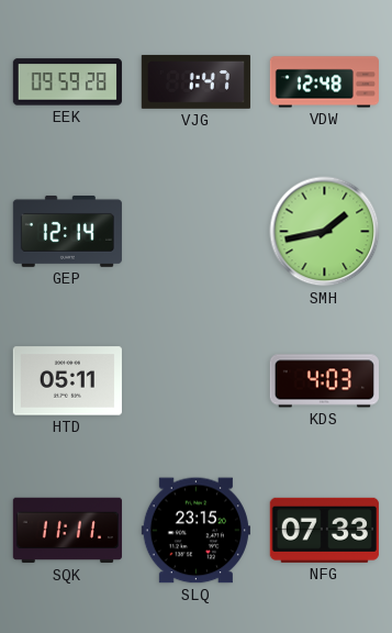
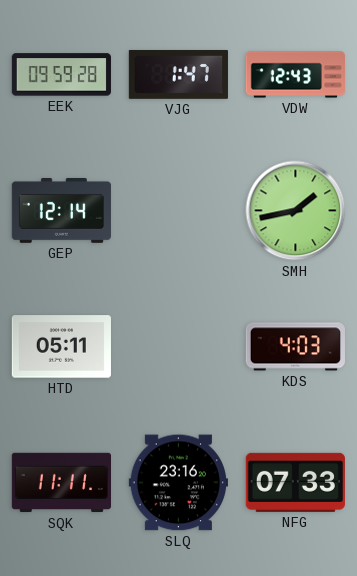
VDW: 12:48 -> 12:43
SLQ: 23:15 -> 23:16
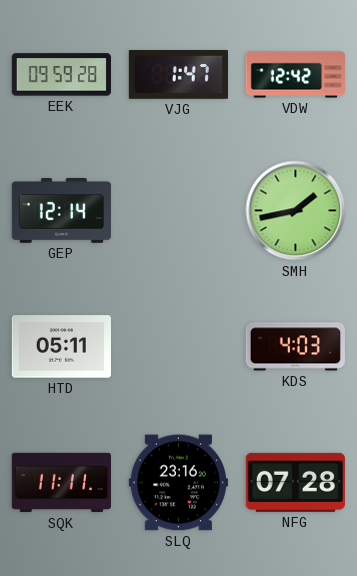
VDW: 12:43 -> 12:42
NFG: 07:33 -> 07:28
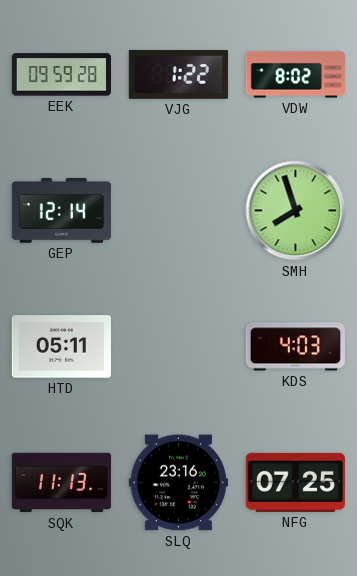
VJG: 1:47 -> 1:22
VDW: 12:42 -> 8:02
SMH: 1:43 -> 7:57
SQK: 11:11 -> 11:13
NFG: 07:28 -> 07:25
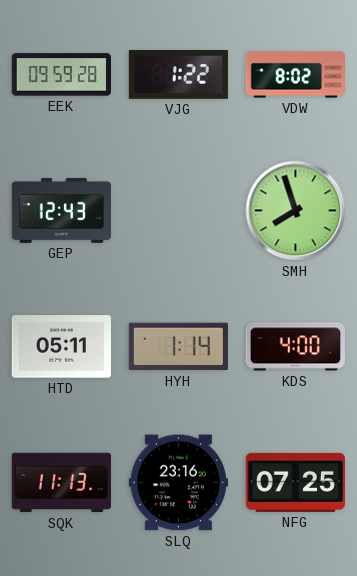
GEP: 12:14 -> 12:43
HYH: none -> 1:14
KDS: 4:03 -> 4:00
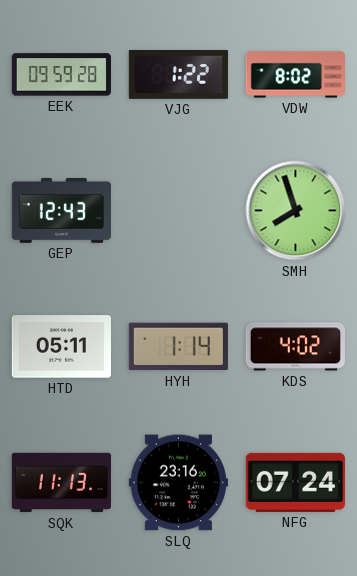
KDS: 4:00 -> 4:02
NFG: 07:25 -> 07:24
